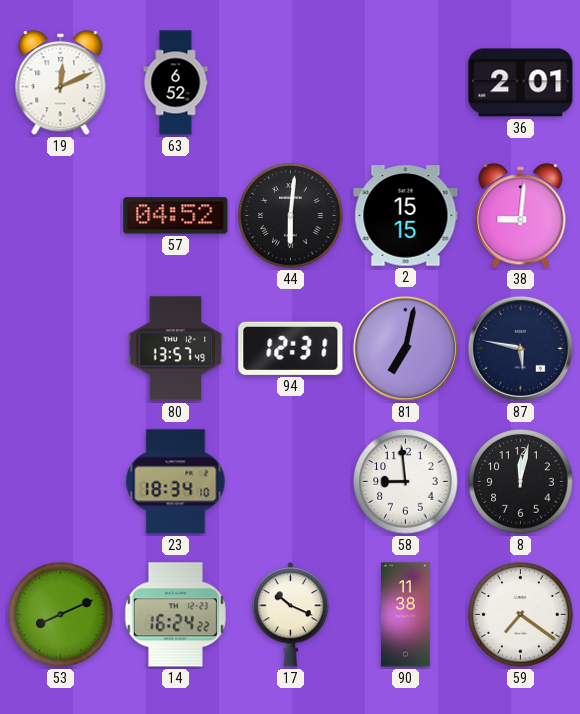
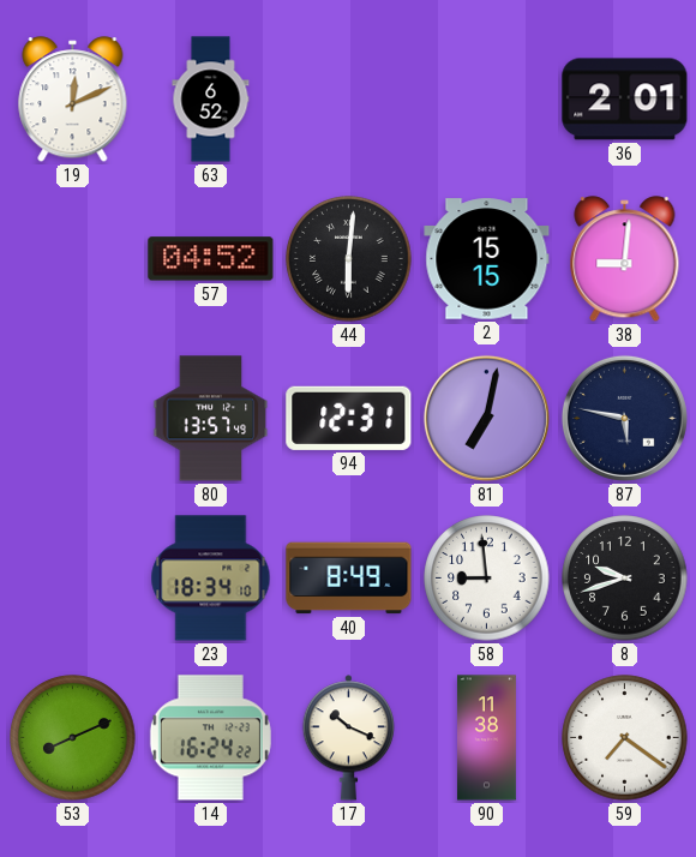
40: none -> 8:49
8: 12:02 -> 9:42
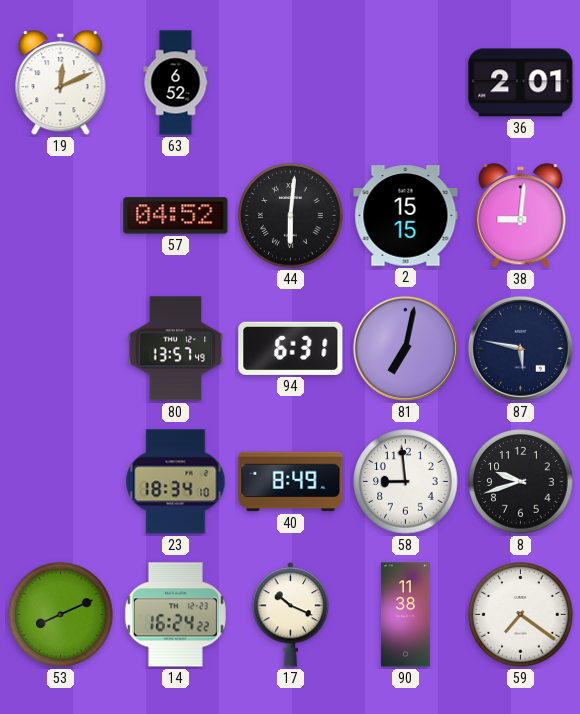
94: 12:31 -> 6:31
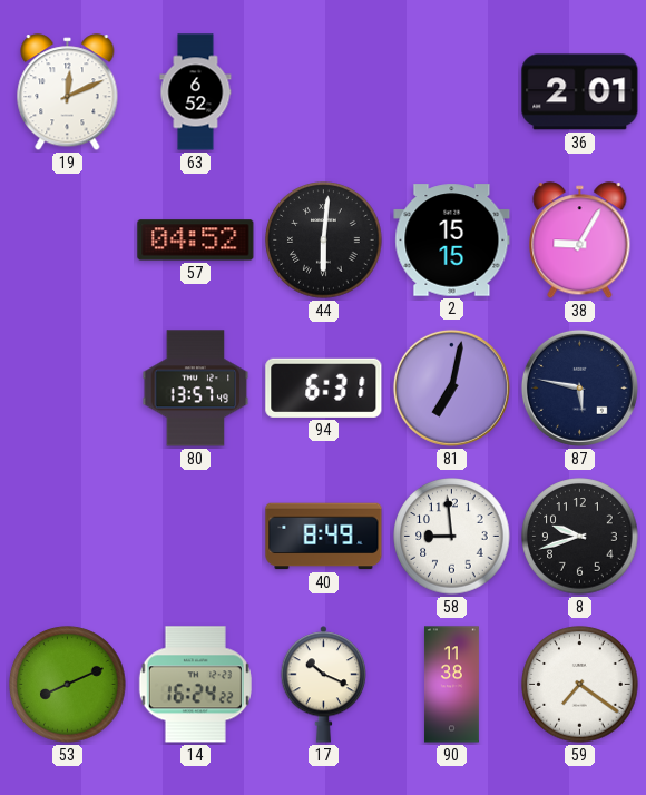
38: 9:01 -> 9:05
23: 18:34 -> none
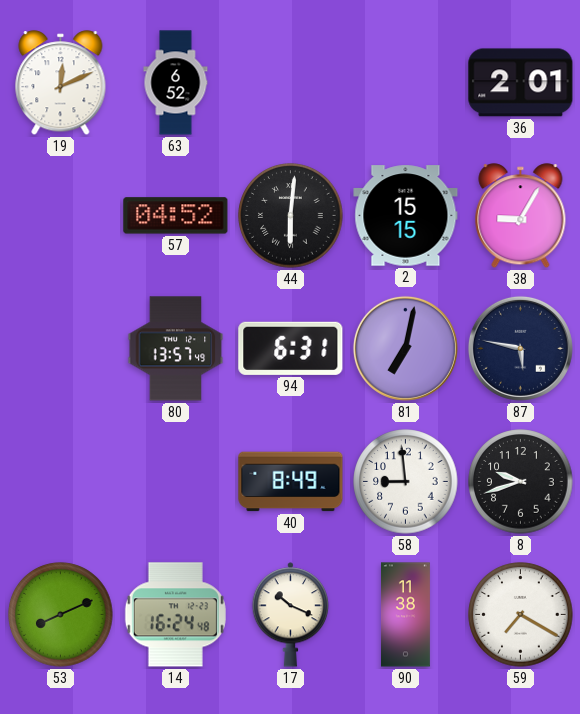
14: 16:24:22 -> 16:24:48
59: 7:21 -> 7:20
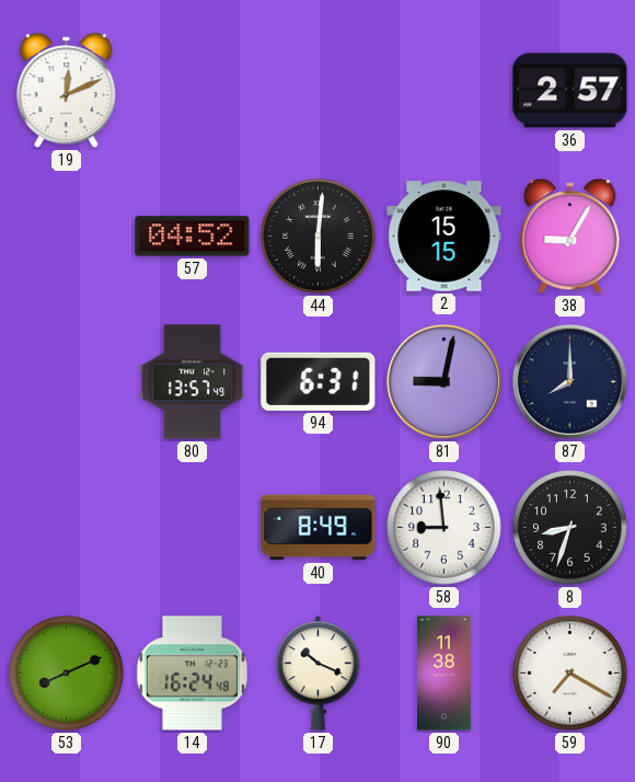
63: 6:52 -> none
36: 2:01 -> 2:57
81: 7:02 -> 9:02
87: 5:47 -> 8:00
8: 9:42 -> 8:33
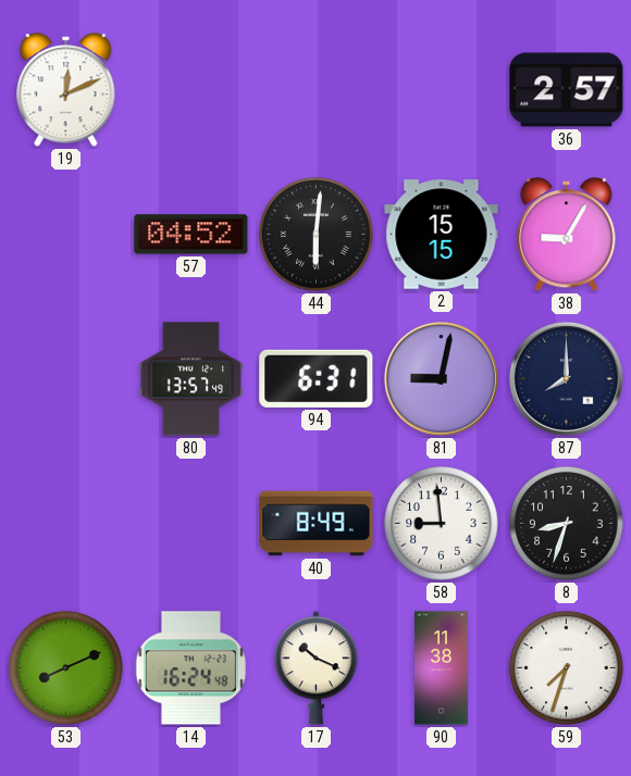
59: 7:20 -> 7:33
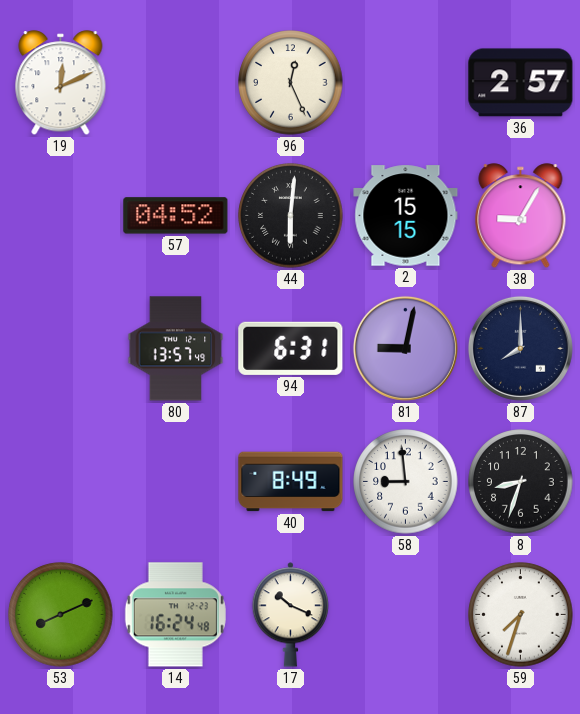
96: none -> 12:26
90: 11:38 -> none
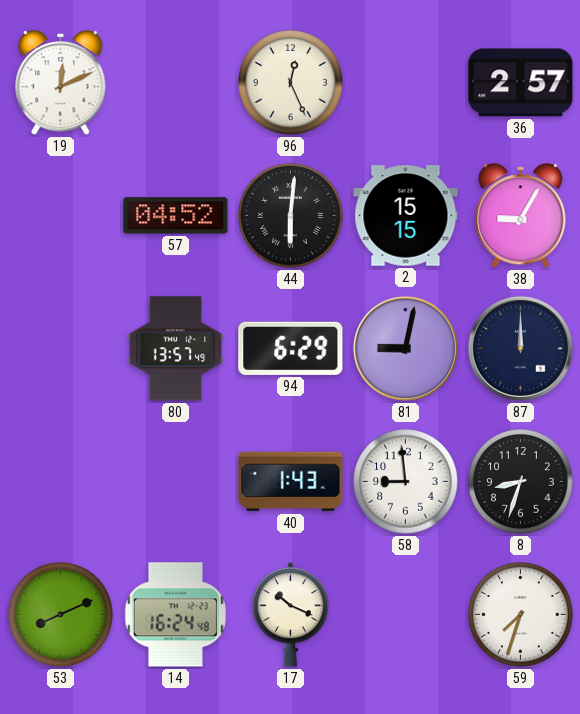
94: 6:31 -> 6:29
87: 8:00 -> 12:00
40: 8:49 -> 1:43
